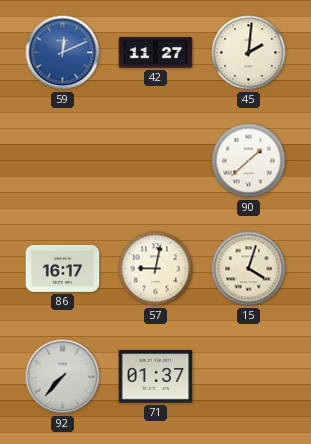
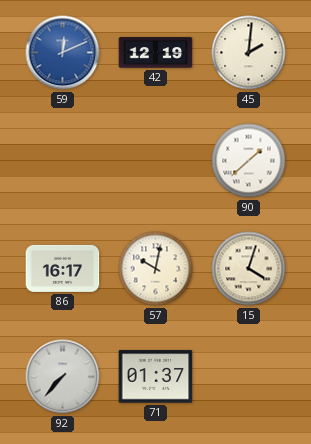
42: 11:27 -> 12:19
57: 9:02 -> 10:02
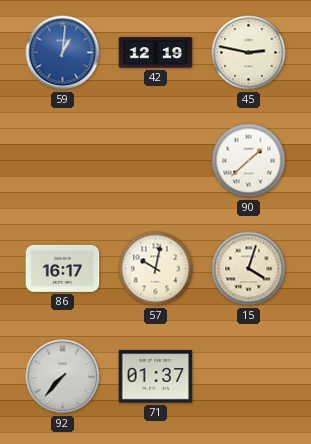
59: 12:11 -> 1:01
45: 2:01 -> 2:47
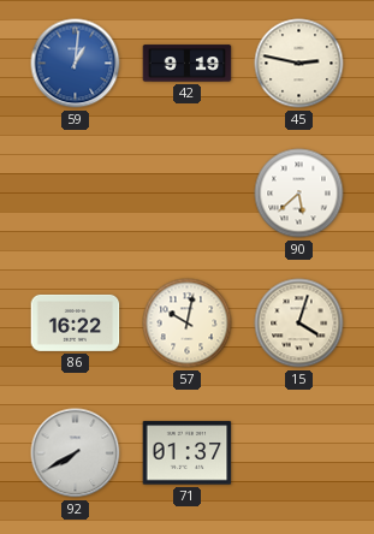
42: 12:19 -> 9:19
90: 1:38 -> 5:38
86: 16:17 -> 16:22
92: 7:37 -> 7:40
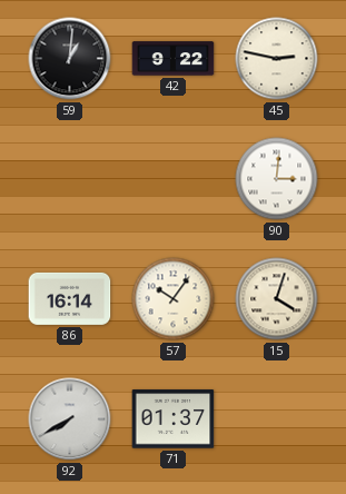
59 dial: blue -> black
42: 9:19 -> 9:22
90: 5:38 -> 3:01
86: 16:22 -> 16:14
57: 10:02 -> 10:06
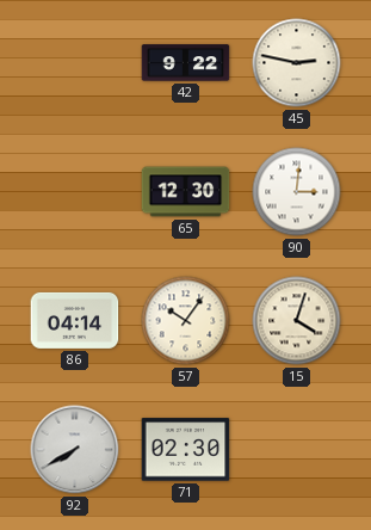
59: 1:01 -> none
65: none -> 12:30
86: 16:14 -> 04:14
71: 01:37 -> 02:30
